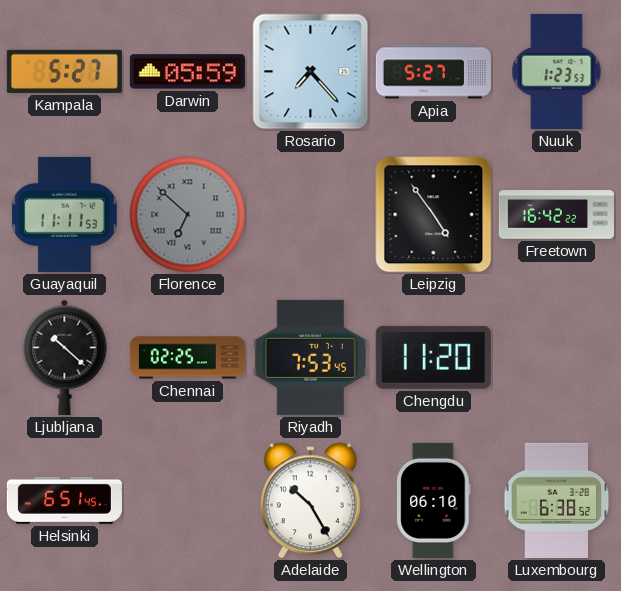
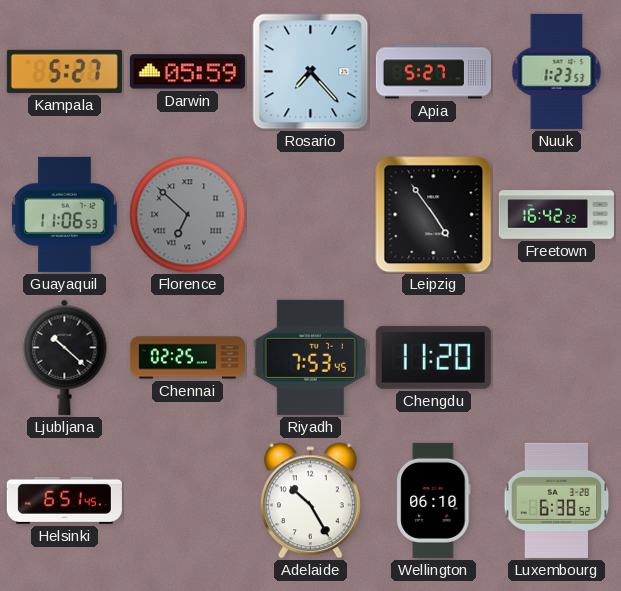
Guayaquil: 11:11 -> 11:06
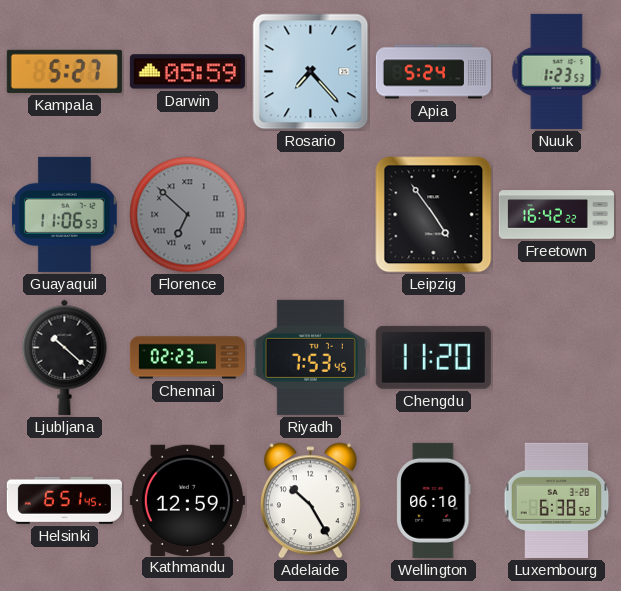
Apia: 5:27 -> 5:24
Chennai: 02:25 -> 02:23
Kathmandu: none -> 12:59
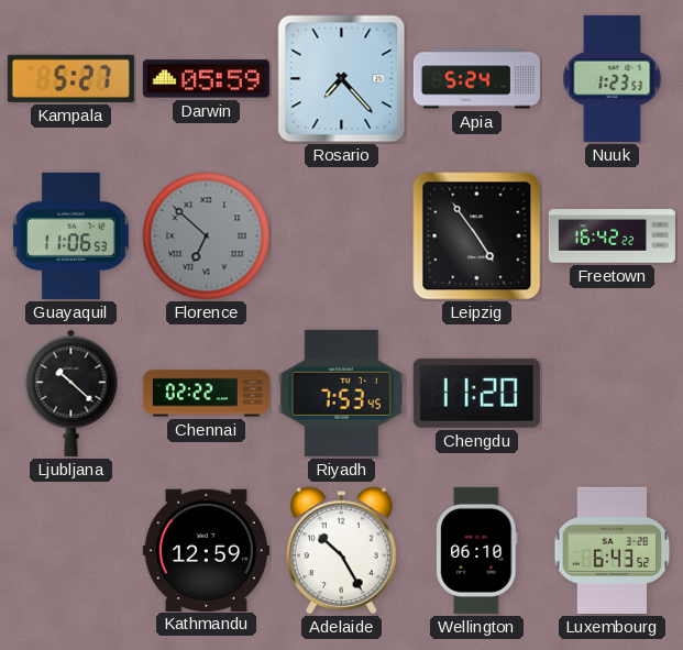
Chennai: 02:23 -> 02:22
Helsinki: 6:51 -> none
Luxembourg: 6:38 -> 6:43
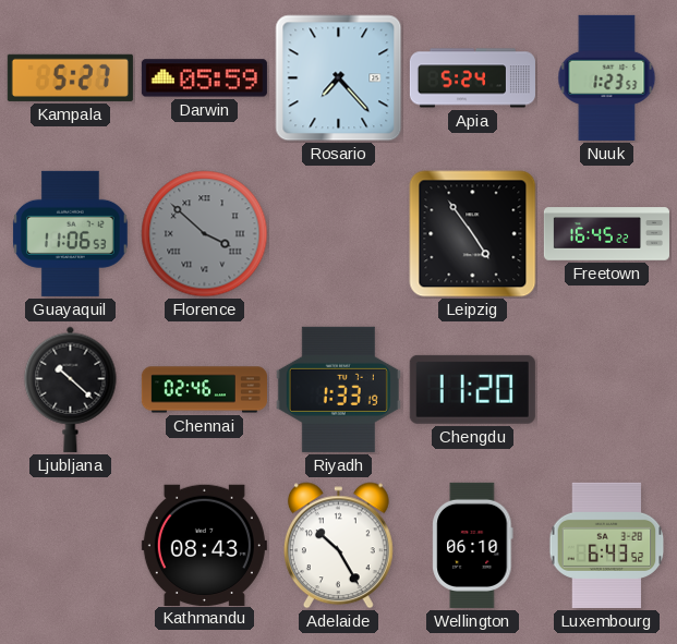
Florence: 6:52 -> 3:52
Freetown: 16:42 -> 16:45
Chennai: 02:22 -> 02:46
Riyadh: 7:53 -> 1:33
Kathmandu: 12:59 -> 08:43
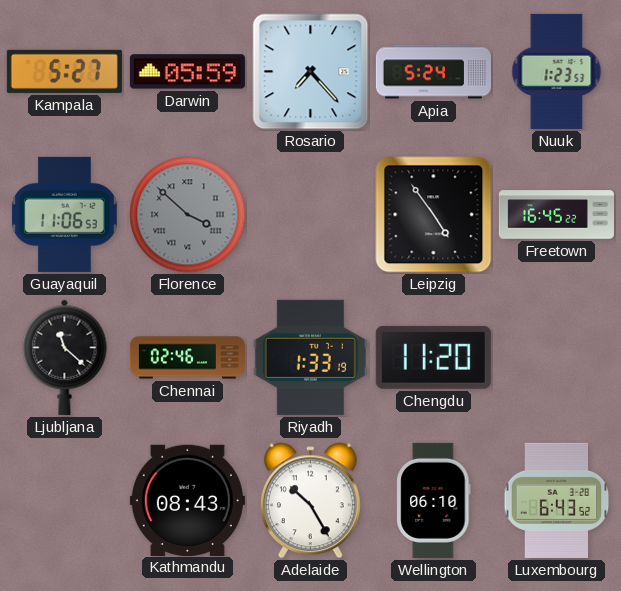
Ljubljana: 10:22 -> 11:22
